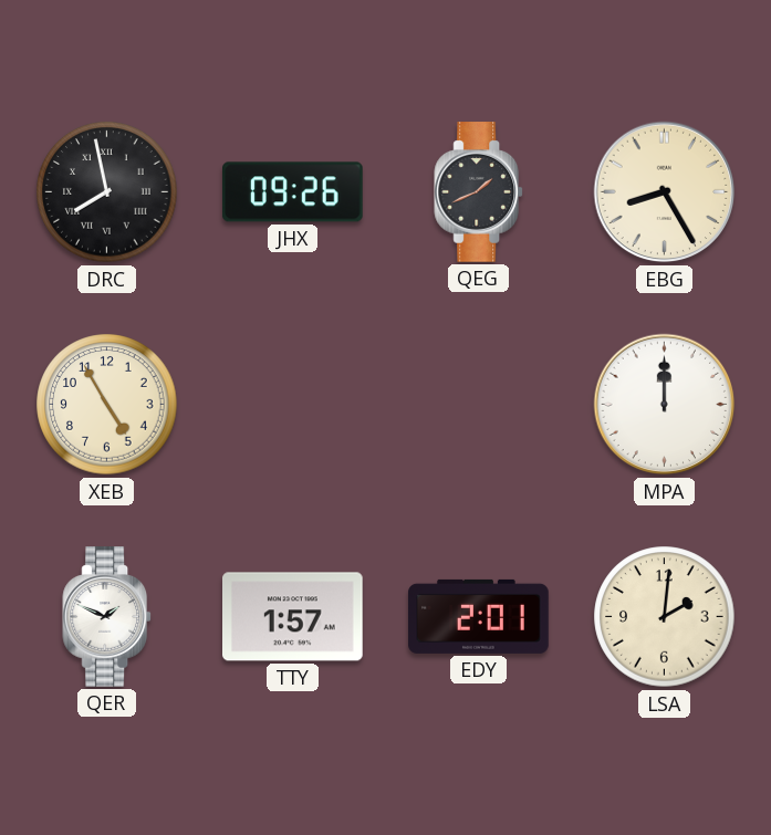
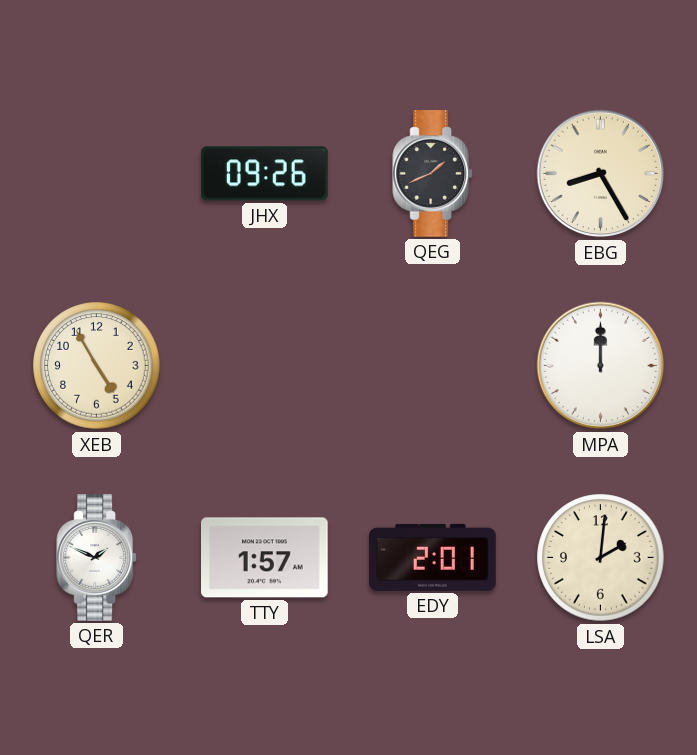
DRC: 7:58 -> none
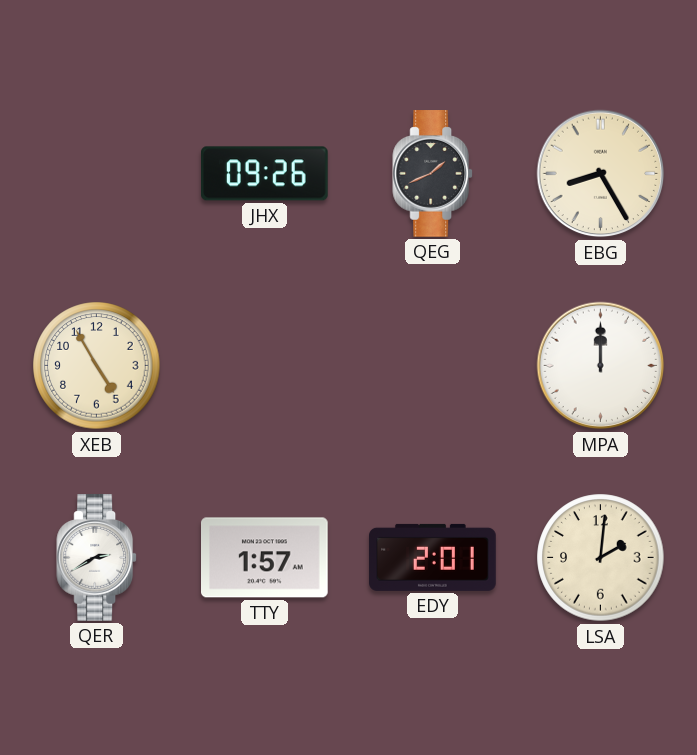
QER: 1:49 -> 2:40
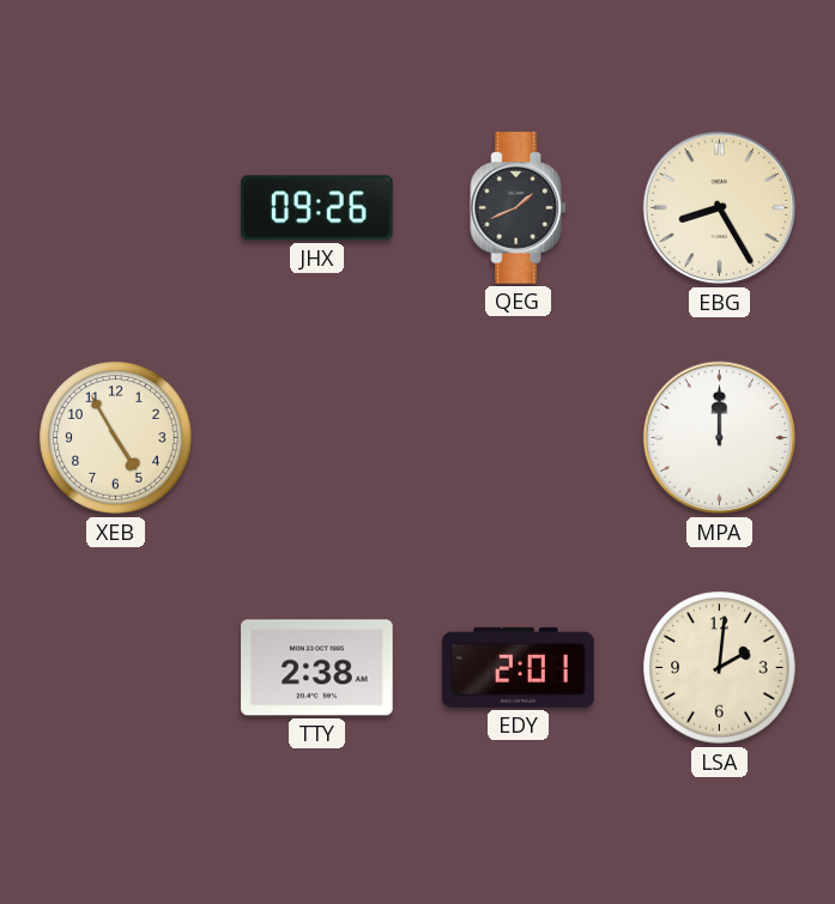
QER: 2:40 -> none
TTY: 1:57 -> 2:38
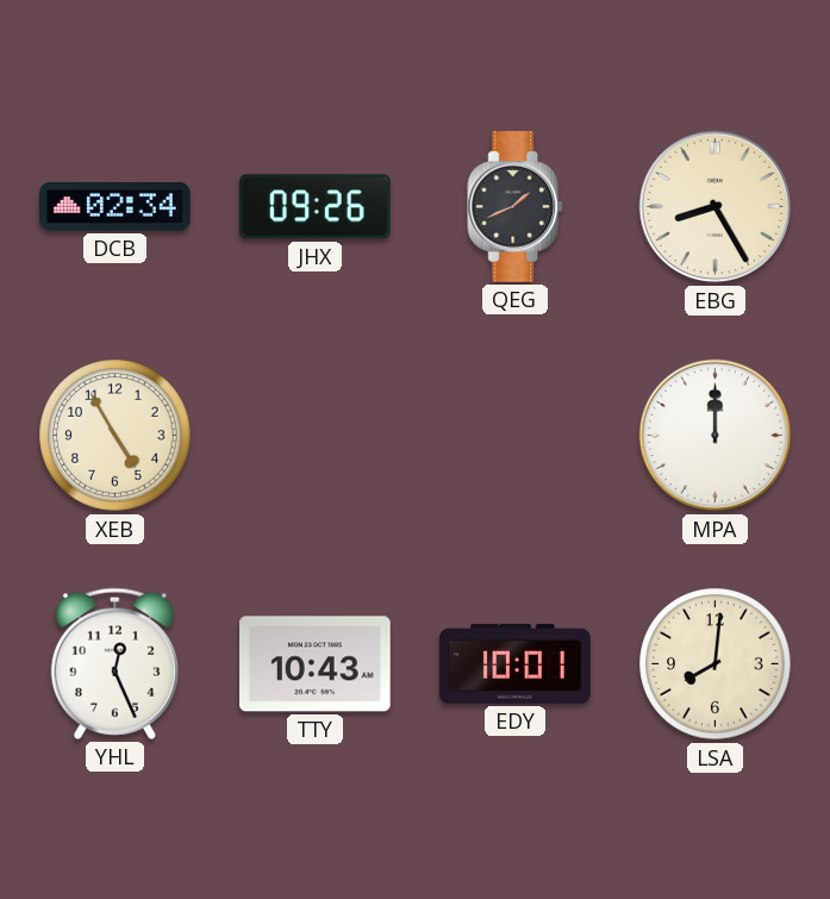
DCB: none -> 02:34
YHL: none -> 12:26
TTY: 2:38 -> 10:43
EDY: 2:01 -> 10:01
LSA: 2:01 -> 8:01
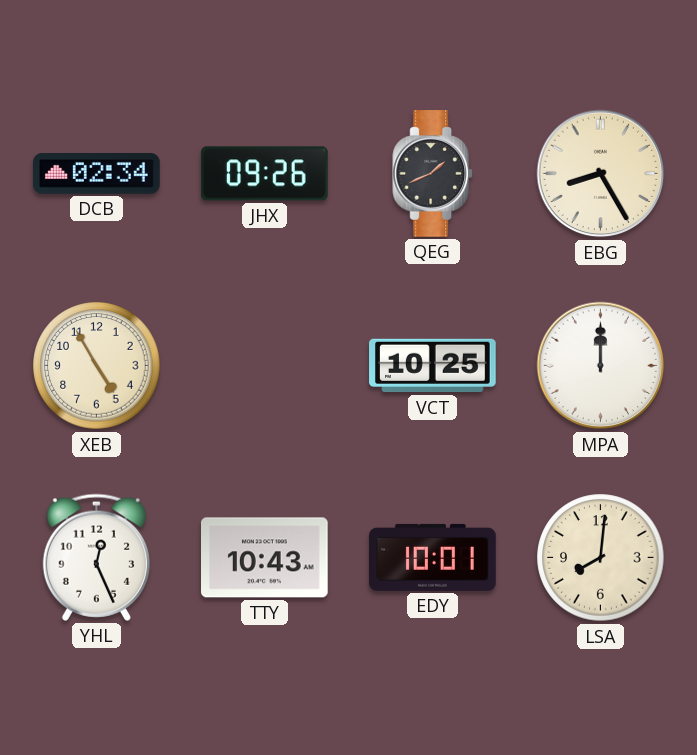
VCT: none -> 10:25
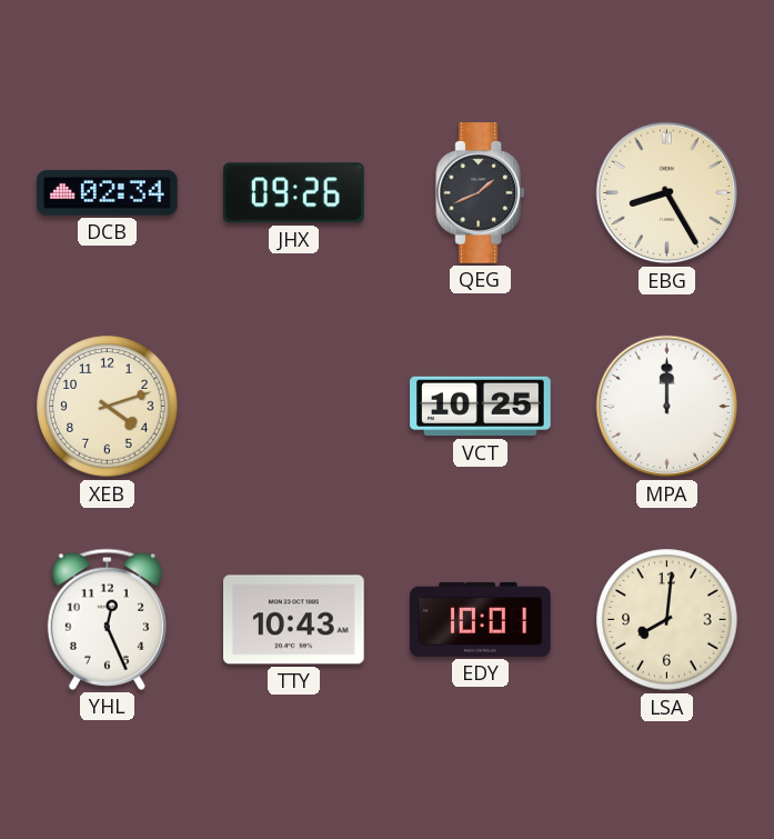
XEB: 4:55 -> 4:12
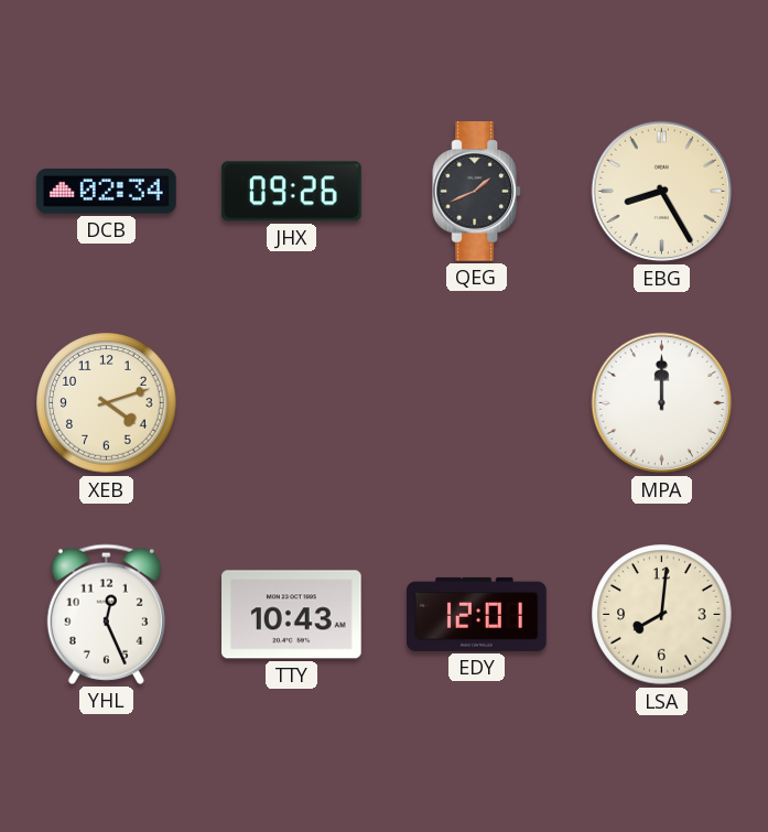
VCT: 10:25 -> none
EDY: 10:01 -> 12:01
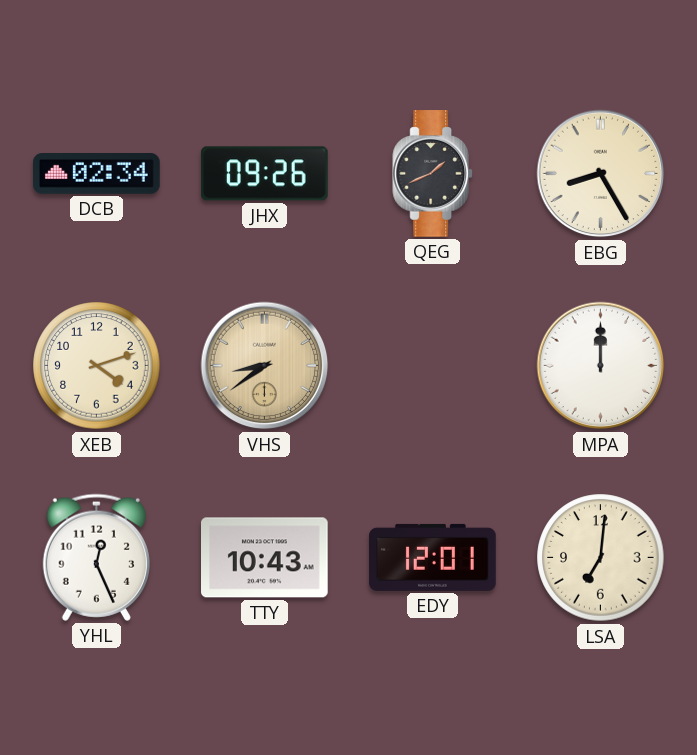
VHS: none -> 8:39
LSA: 8:01 -> 7:01
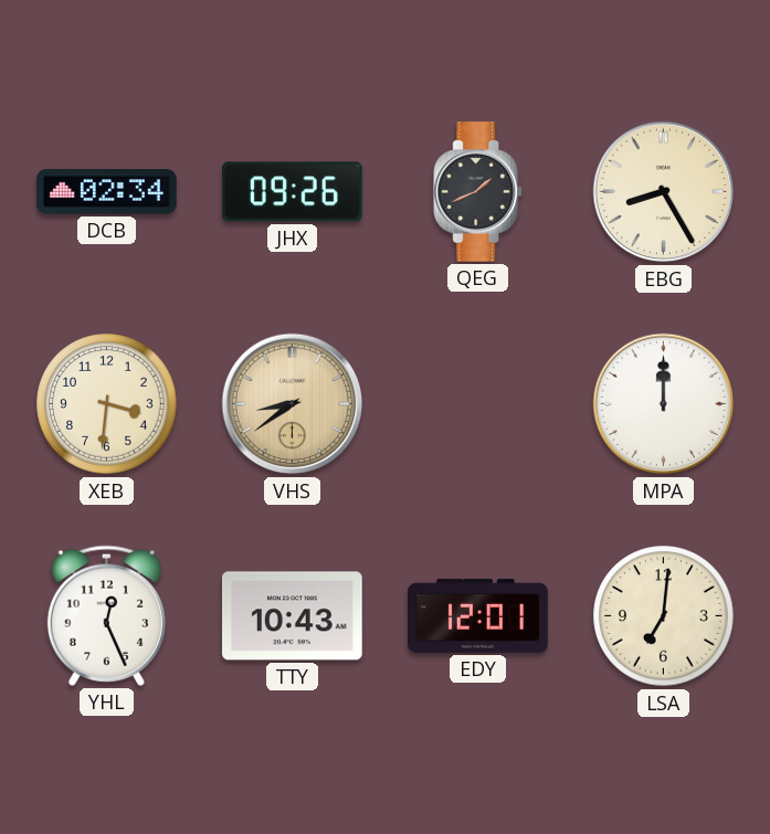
XEB: 4:12 -> 3:31
